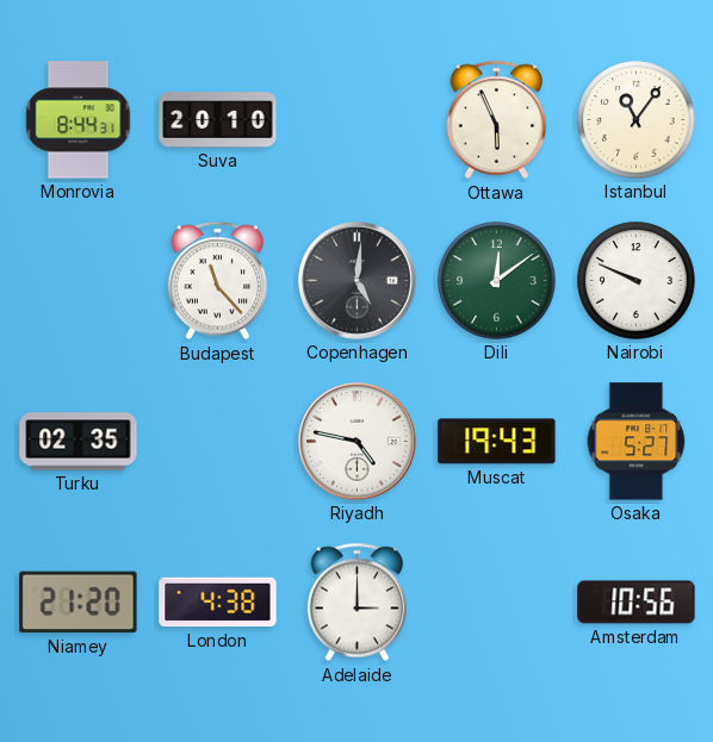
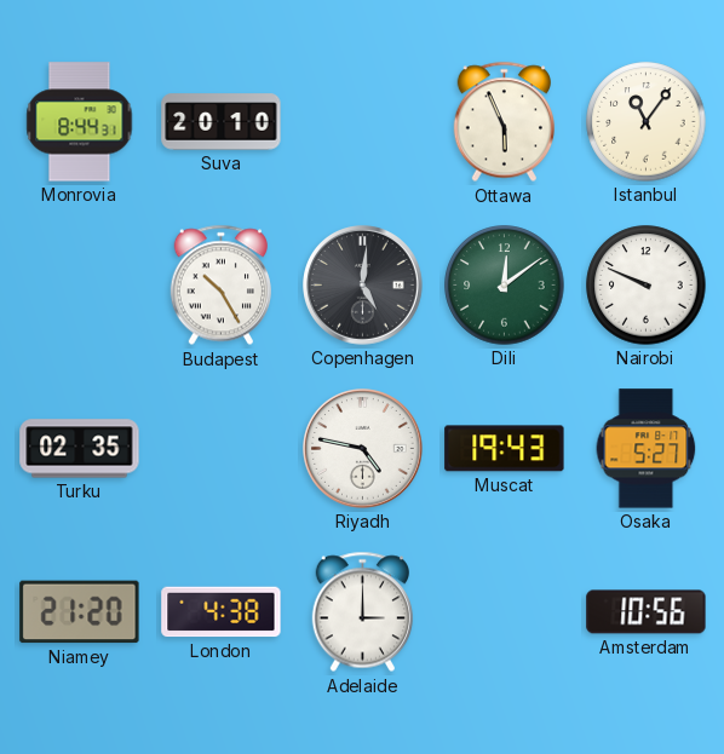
Budapest: 11:23 -> 10:25
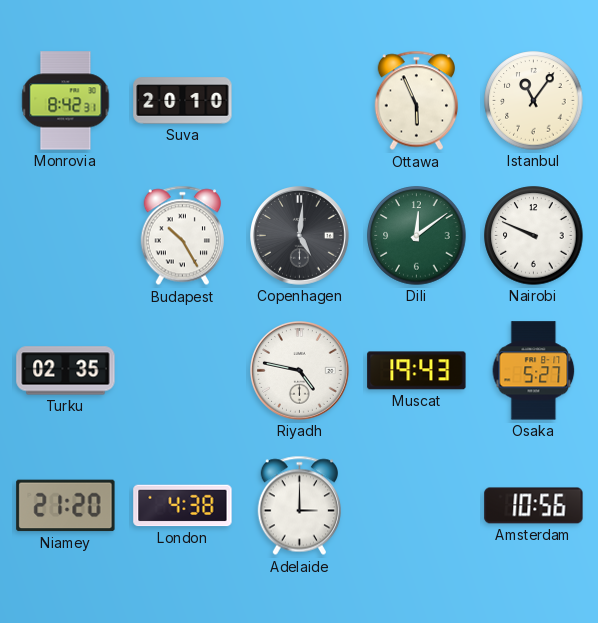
Monrovia: 8:44 -> 8:42
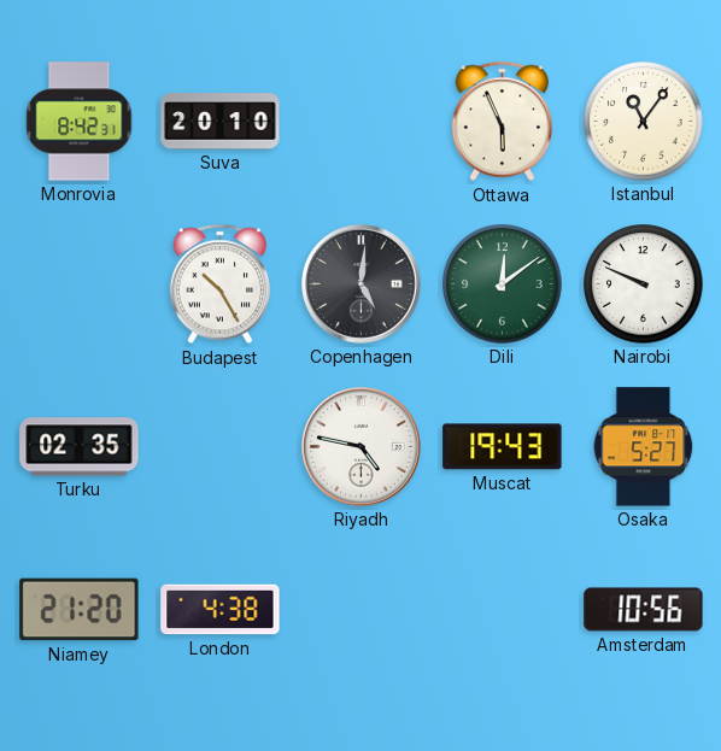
Adelaide: 3:00 -> none
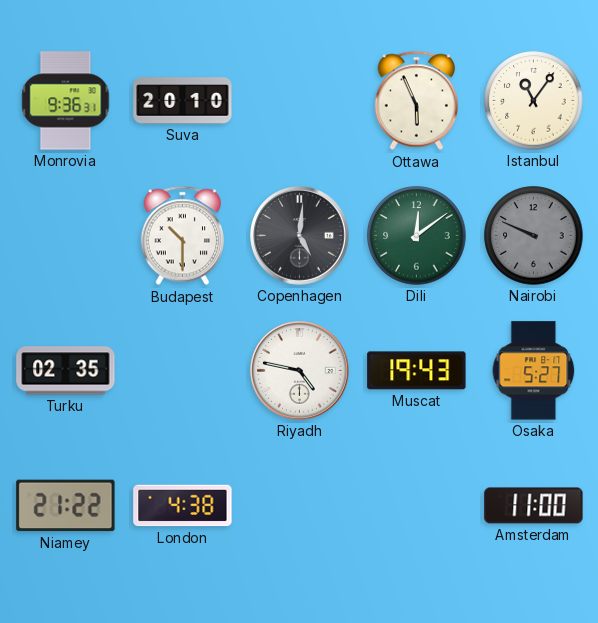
Monrovia: 8:42 -> 9:36
Budapest: 10:25 -> 10:30
Nairobi dial: white -> grey
Niamey: 21:20 -> 21:22
Amsterdam: 10:56 -> 11:00
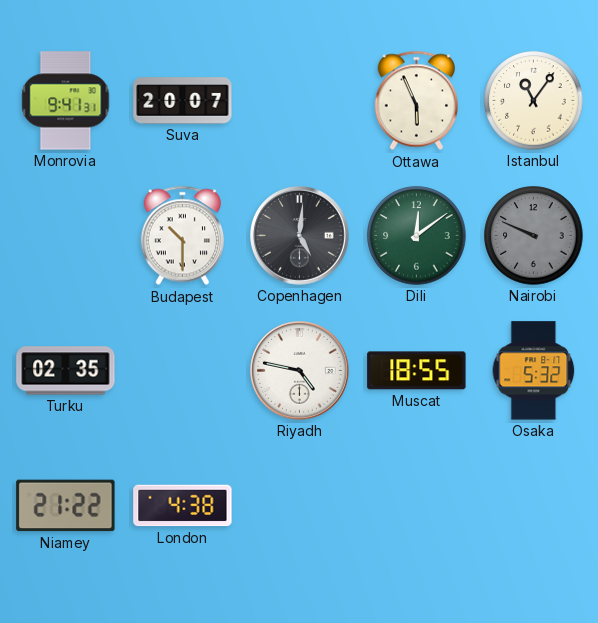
Monrovia: 9:36 -> 9:41
Suva: 20:10 -> 20:07
Muscat: 19:43 -> 18:55
Osaka: 5:27 -> 5:32
Amsterdam: 11:00 -> none
